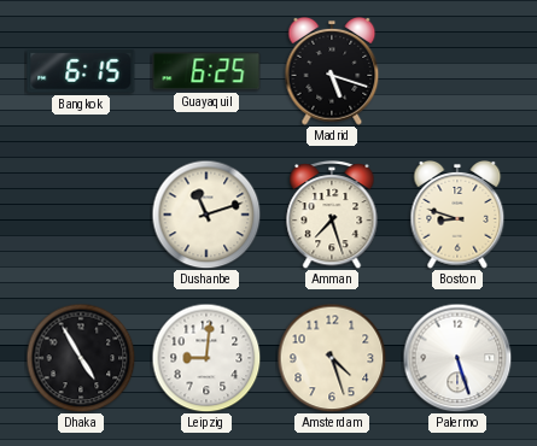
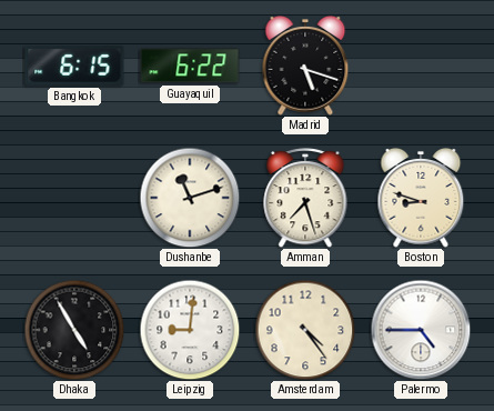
Guayaquil: 6:25 -> 6:22
Amsterdam: 4:27 -> 4:24
Palermo: 5:27 -> 4:45
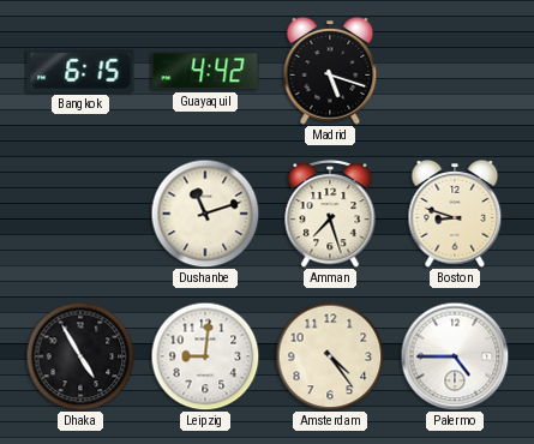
Guayaquil: 6:22 -> 4:42
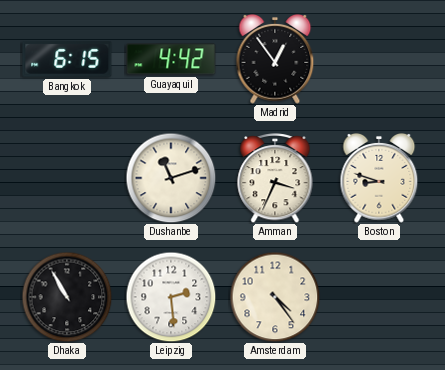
Madrid: 5:18 -> 12:54
Amman: 7:27 -> 3:34
Dhaka: 4:55 -> 10:55
Leipzig: 9:01 -> 2:29
Palermo: 4:45 -> none
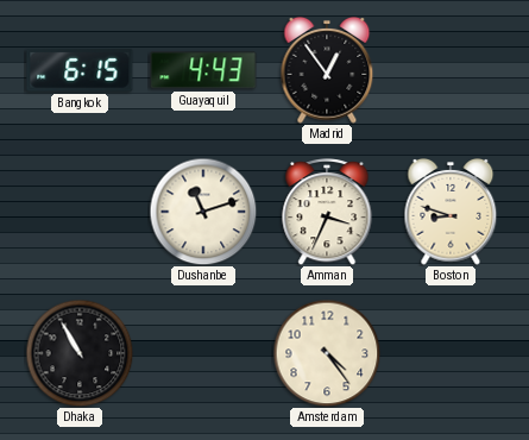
Guayaquil: 4:42 -> 4:43
Leipzig: 2:29 -> none
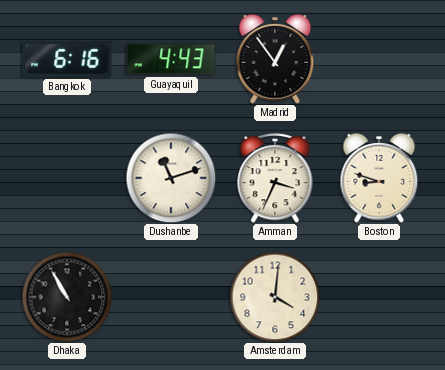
Bangkok: 6:15 -> 6:16
Amsterdam: 4:24 -> 4:01
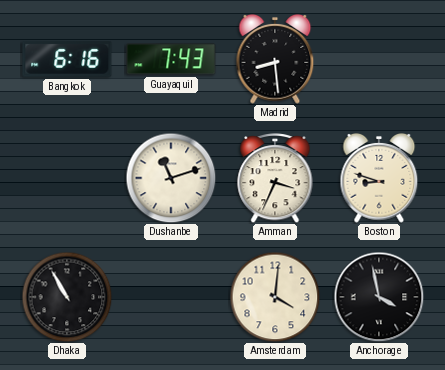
Guayaquil: 4:43 -> 7:43
Madrid: 12:54 -> 8:29
Anchorage: none -> 3:58
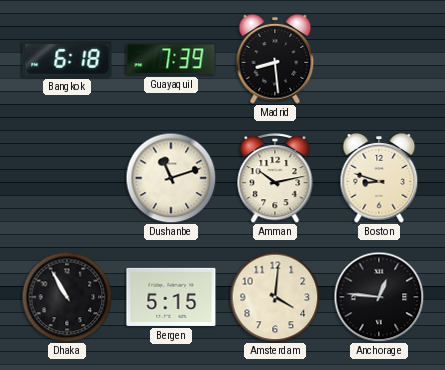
Bangkok: 6:16 -> 6:18
Guayaquil: 7:43 -> 7:39
Amman: 3:34 -> 10:13
Bergen: none -> 5:15
Anchorage: 3:58 -> 12:46
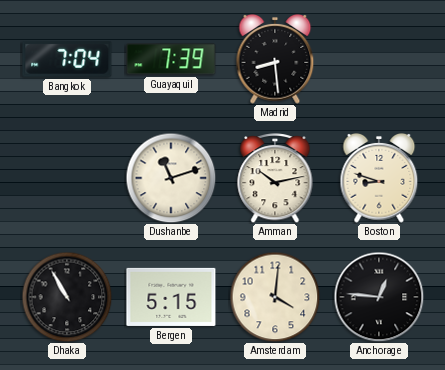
Bangkok: 6:18 -> 7:04
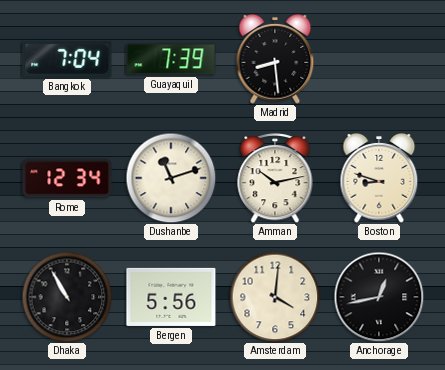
Rome: none -> 12:34
Bergen: 5:15 -> 5:56
Anchorage: 12:46 -> 12:43
